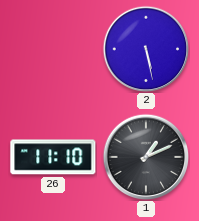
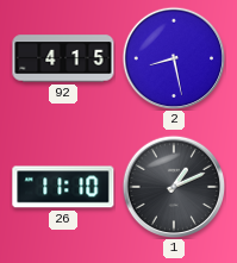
92: none -> 4:15
2: 5:28 -> 8:28
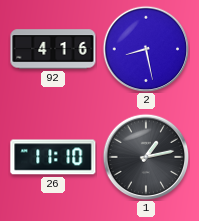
92: 4:15 -> 4:16
1: 1:11 -> 1:13
